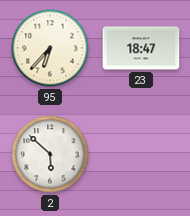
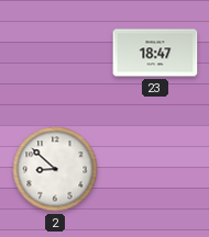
95: 6:37 -> none
2: 5:52 -> 8:52
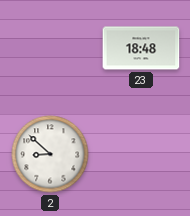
23: 18:47 -> 18:48
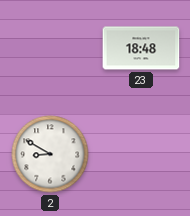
2: 8:52 -> 8:50
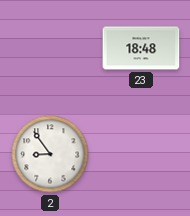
2: 8:50 -> 8:54
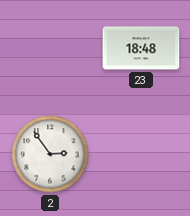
2: 8:54 -> 2:54
